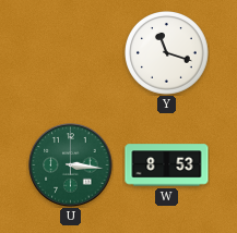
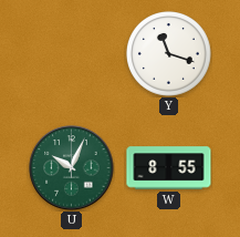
U: 3:16 -> 10:04
W: 8:53 -> 8:55
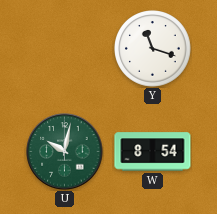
U: 10:04 -> 10:02
W: 8:55 -> 8:54
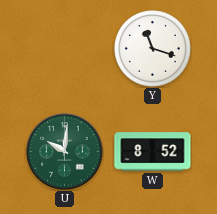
U: 10:02 -> 10:01
W: 8:54 -> 8:52
